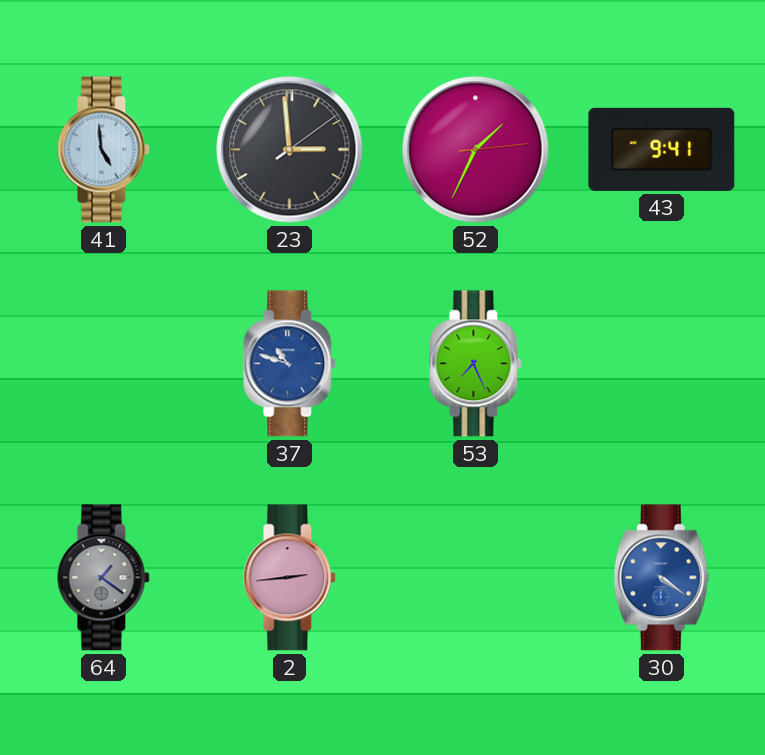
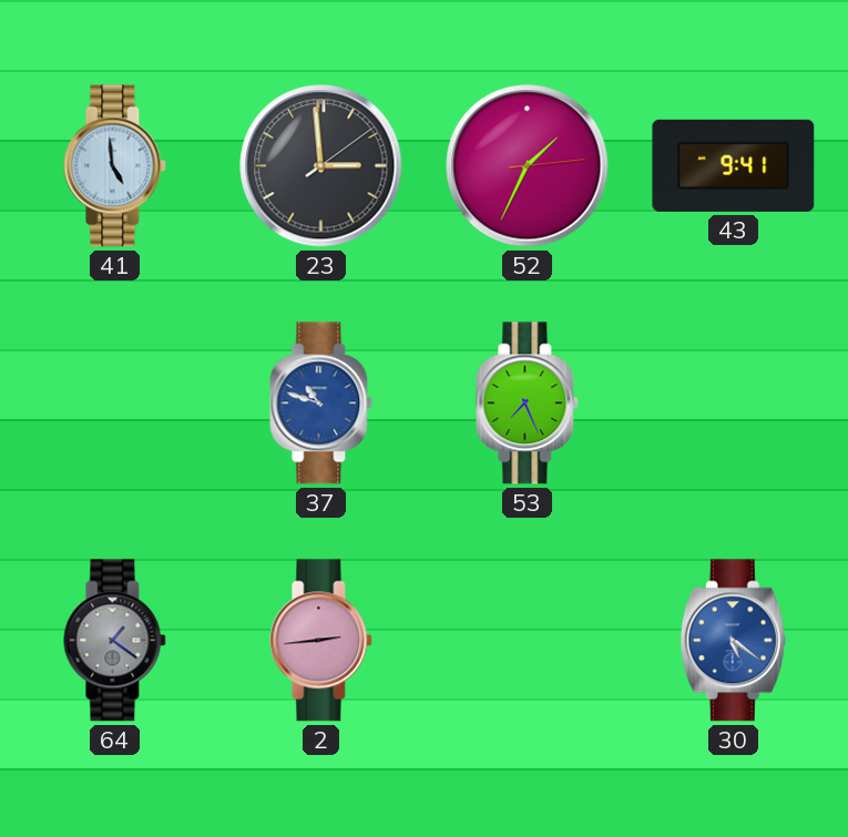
30: 4:21 -> 5:21
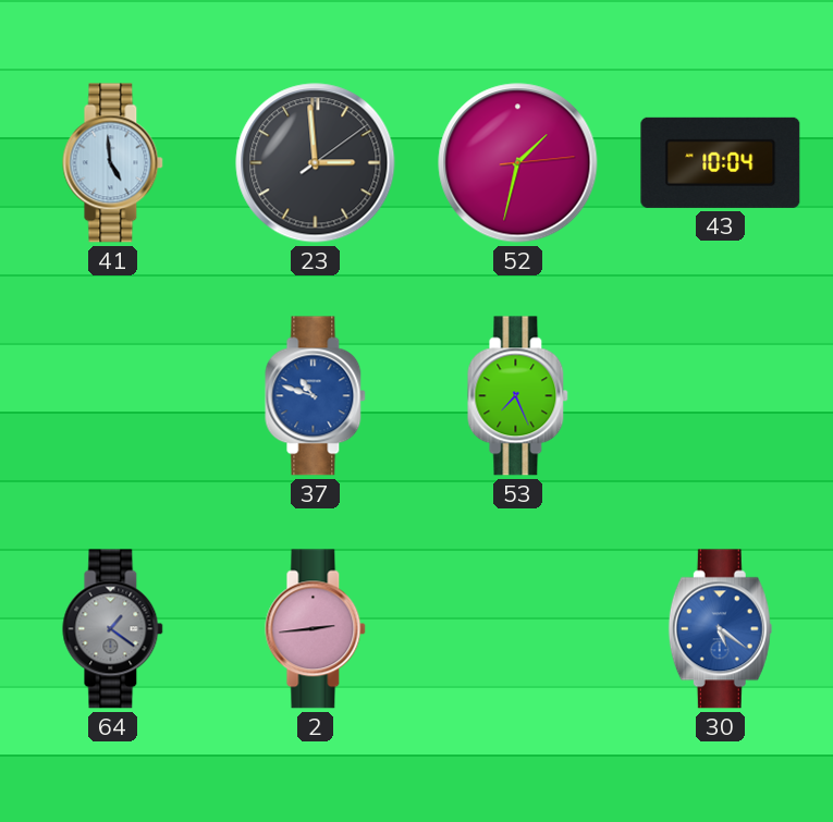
52: 1:34 -> 1:32
43: 9:41 -> 10:04
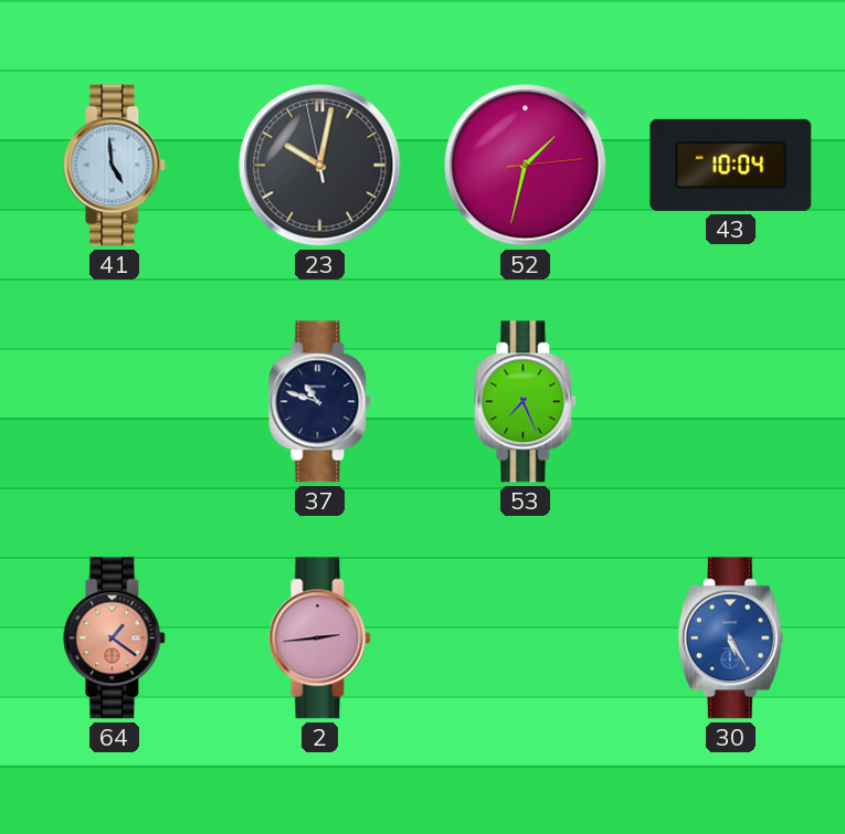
23: 2:59 -> 10:01
37 dial: blue -> navy
64 dial: grey -> salmon
30: 5:21 -> 5:25
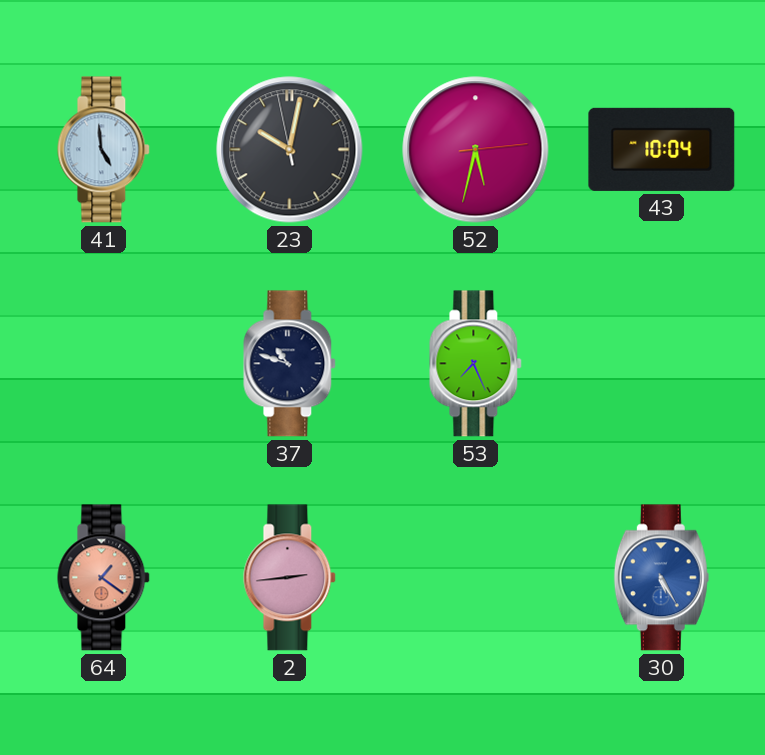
52: 1:32 -> 5:32
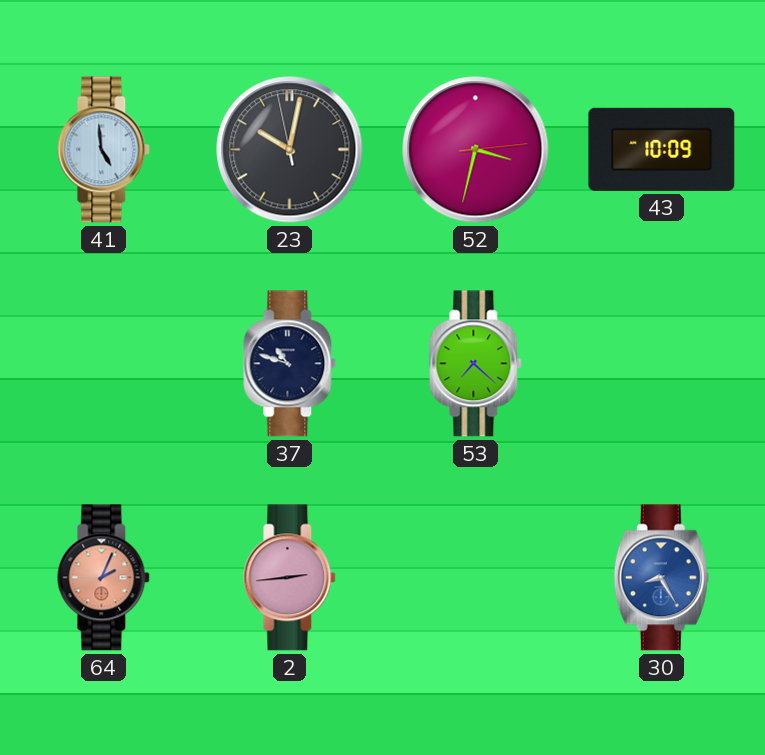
52: 5:32 -> 3:32
43: 10:04 -> 10:09
53: 7:26 -> 7:22
64: 1:21 -> 2:04
30: 5:25 -> 8:25
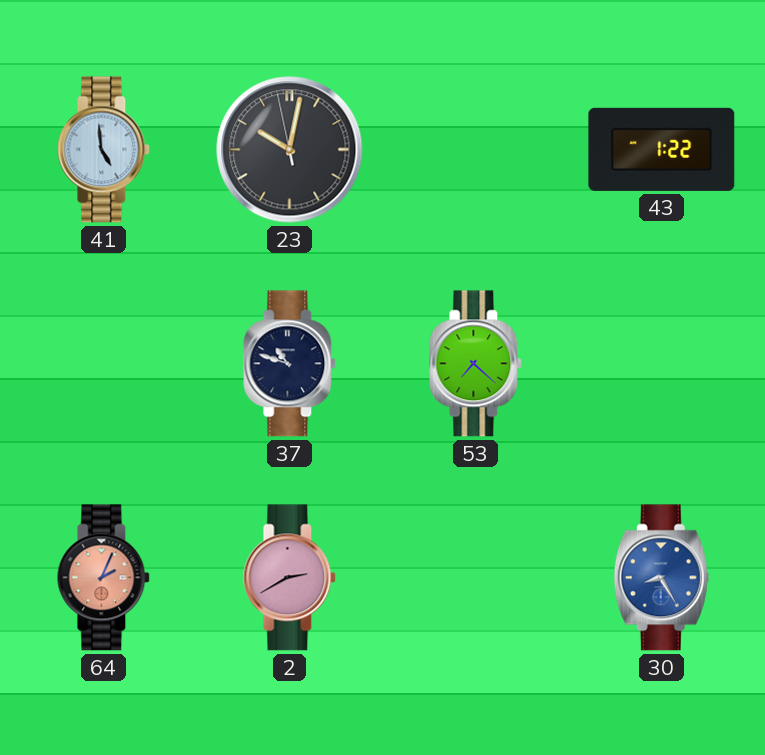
52: 3:32 -> none
43: 10:09 -> 1:22
2: 2:44 -> 2:40
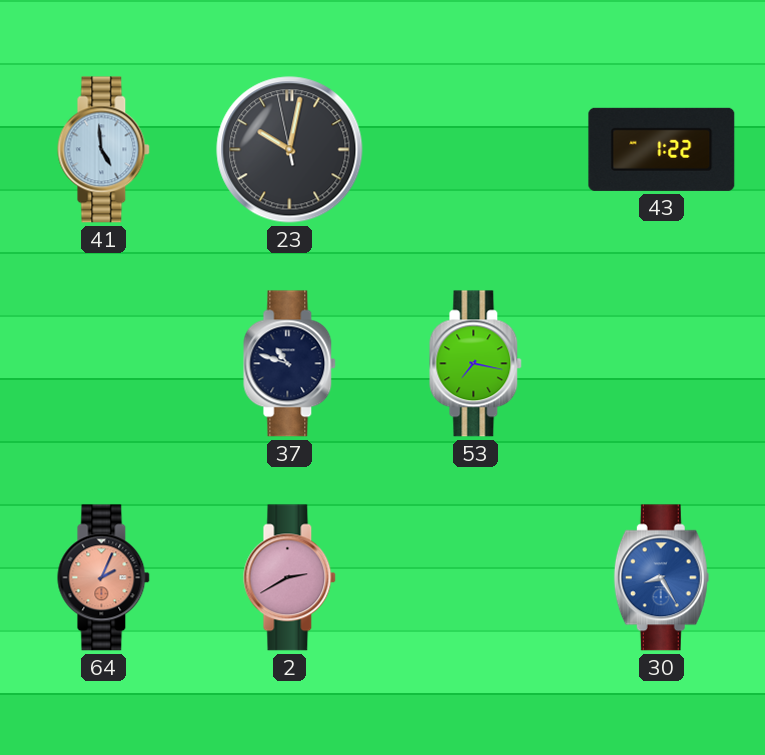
53: 7:22 -> 7:17
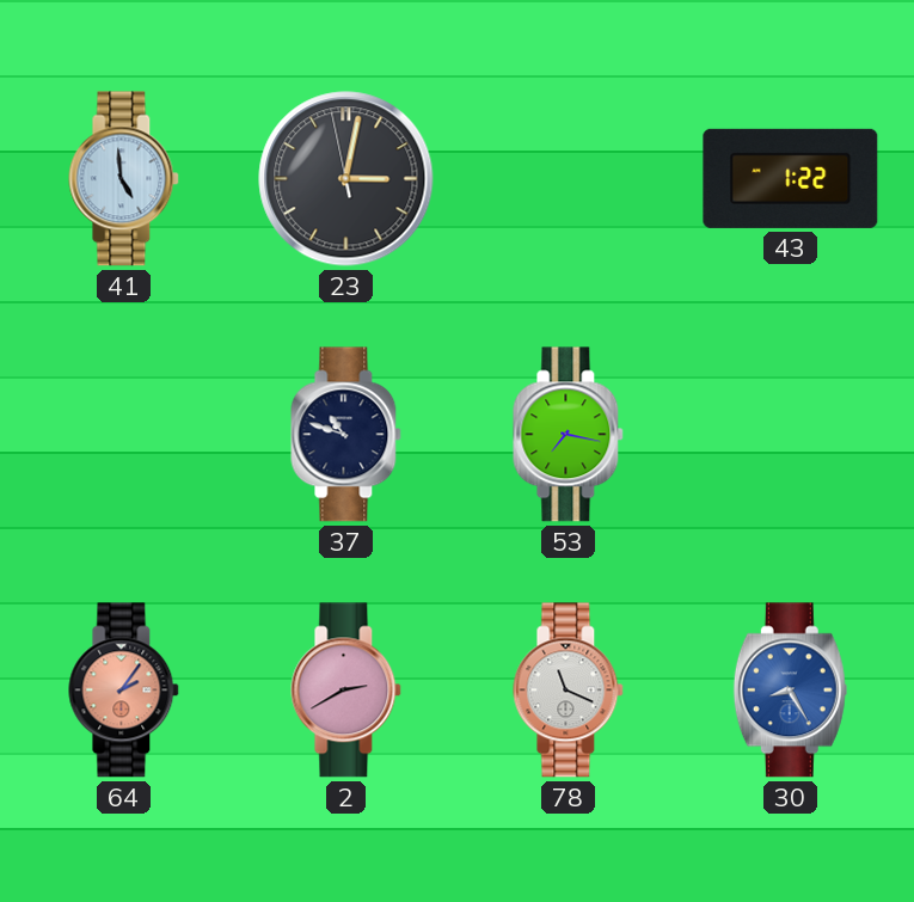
23: 10:01 -> 3:01
64: 2:04 -> 2:06
78: none -> 11:19
